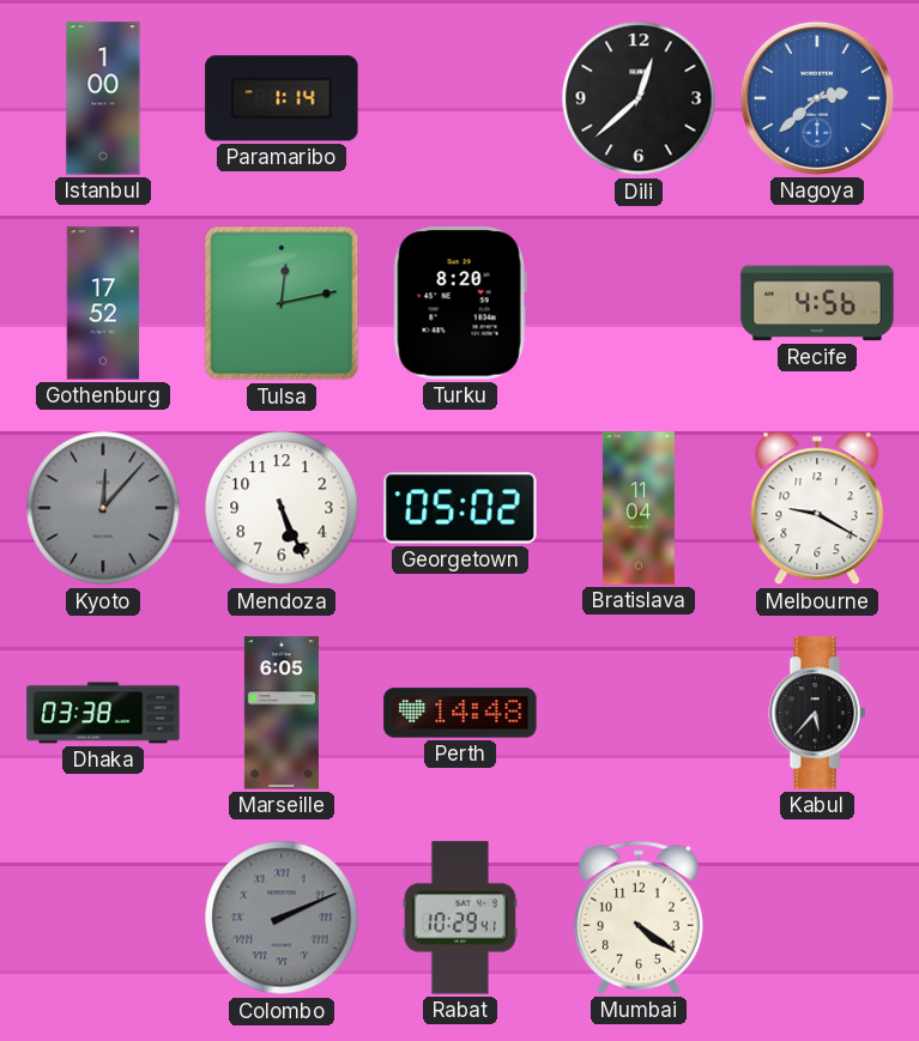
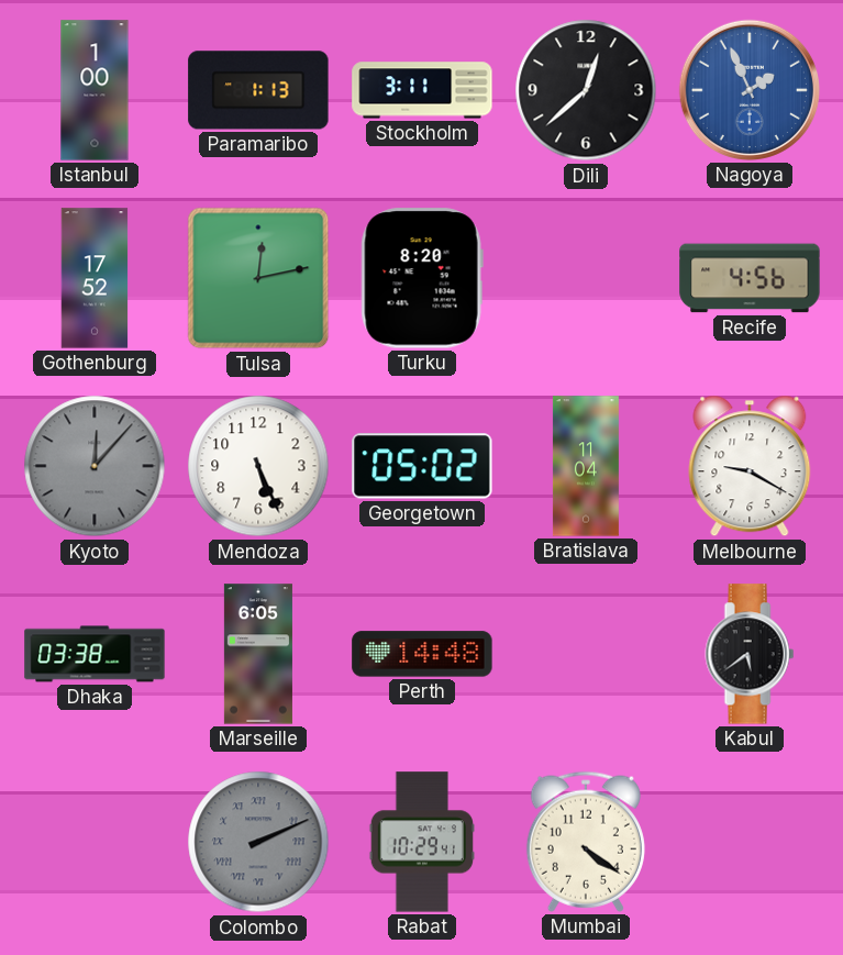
Paramaribo: 1:14 -> 1:13
Stockholm: none -> 3:11
Nagoya: 2:38 -> 1:56
Kabul: 5:37 -> 5:39
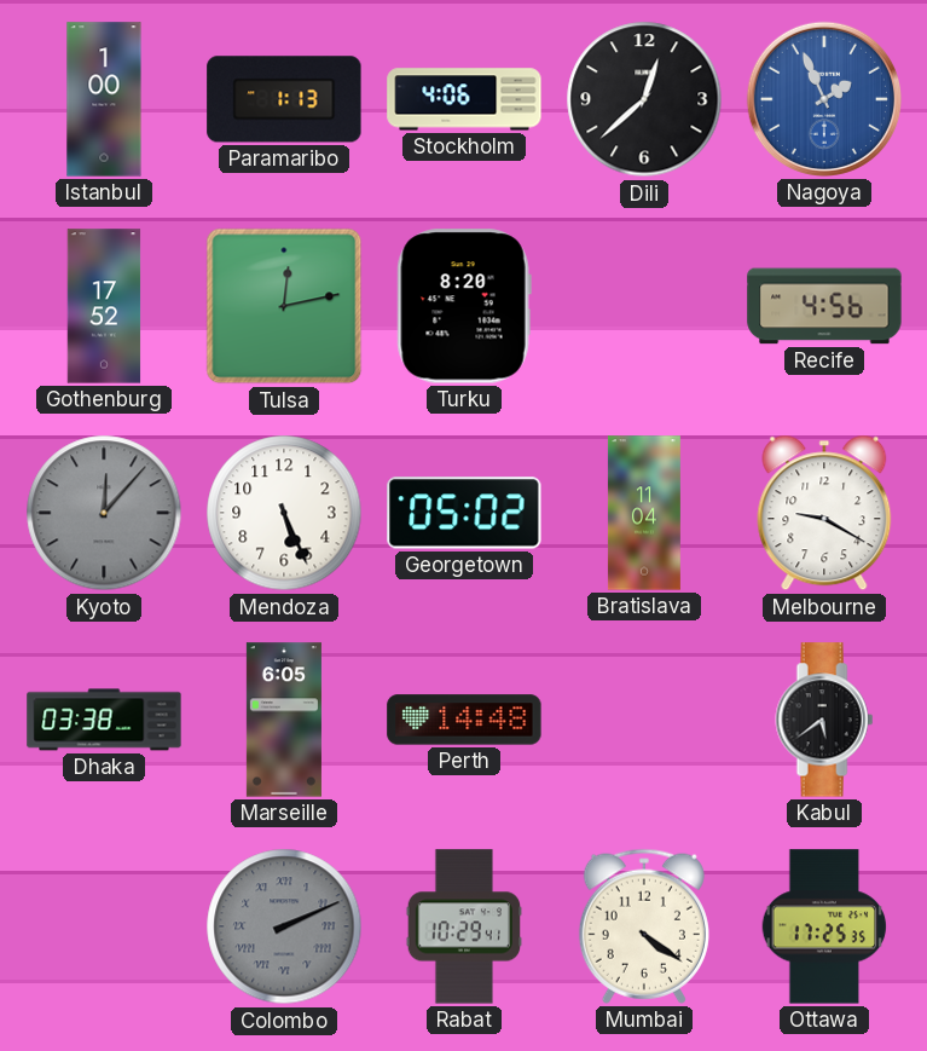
Stockholm: 3:11 -> 4:06
Ottawa: none -> 17:25
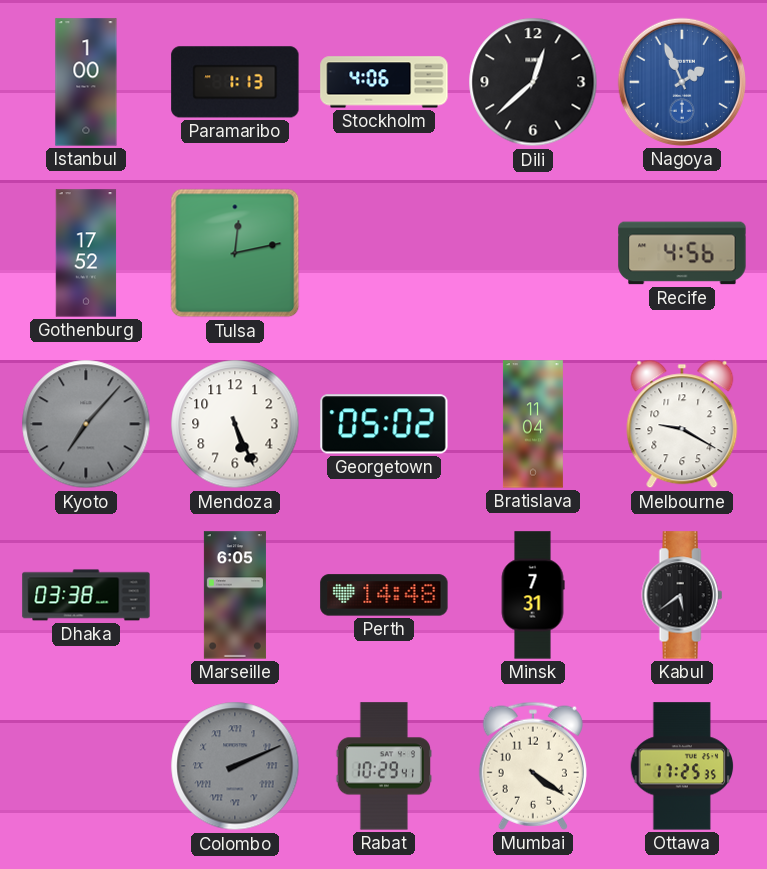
Turku: 8:20 -> none
Kyoto: 12:07 -> 7:07
Minsk: none -> 7:31
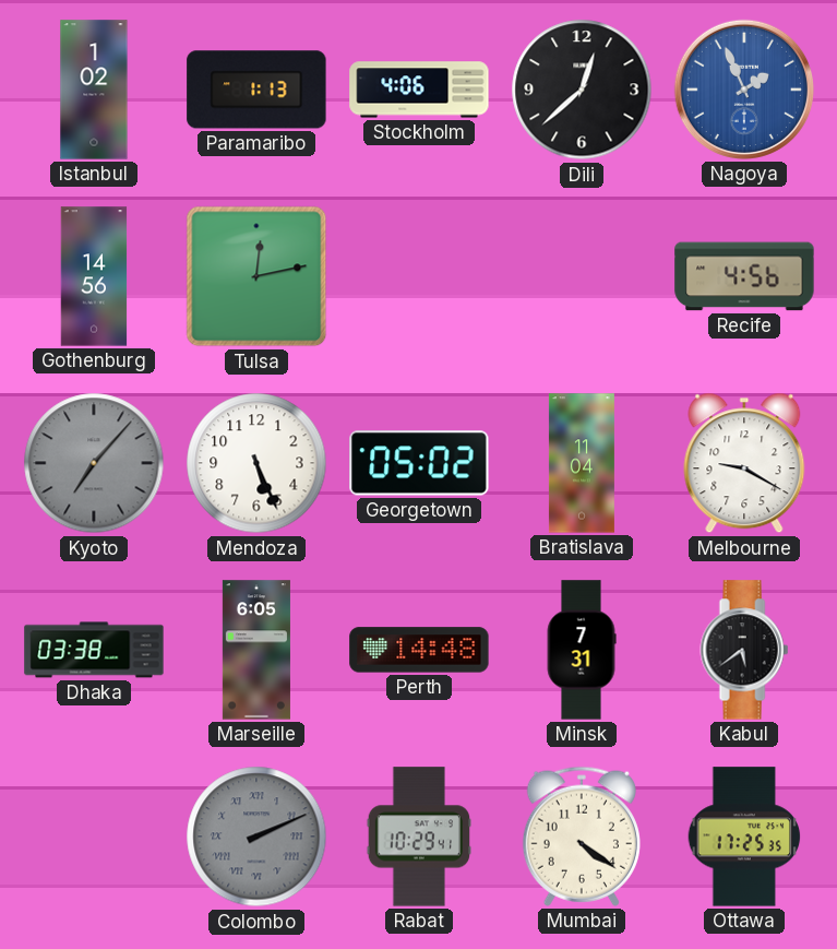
Istanbul: 1:00 -> 1:02
Gothenburg: 17:52 -> 14:56
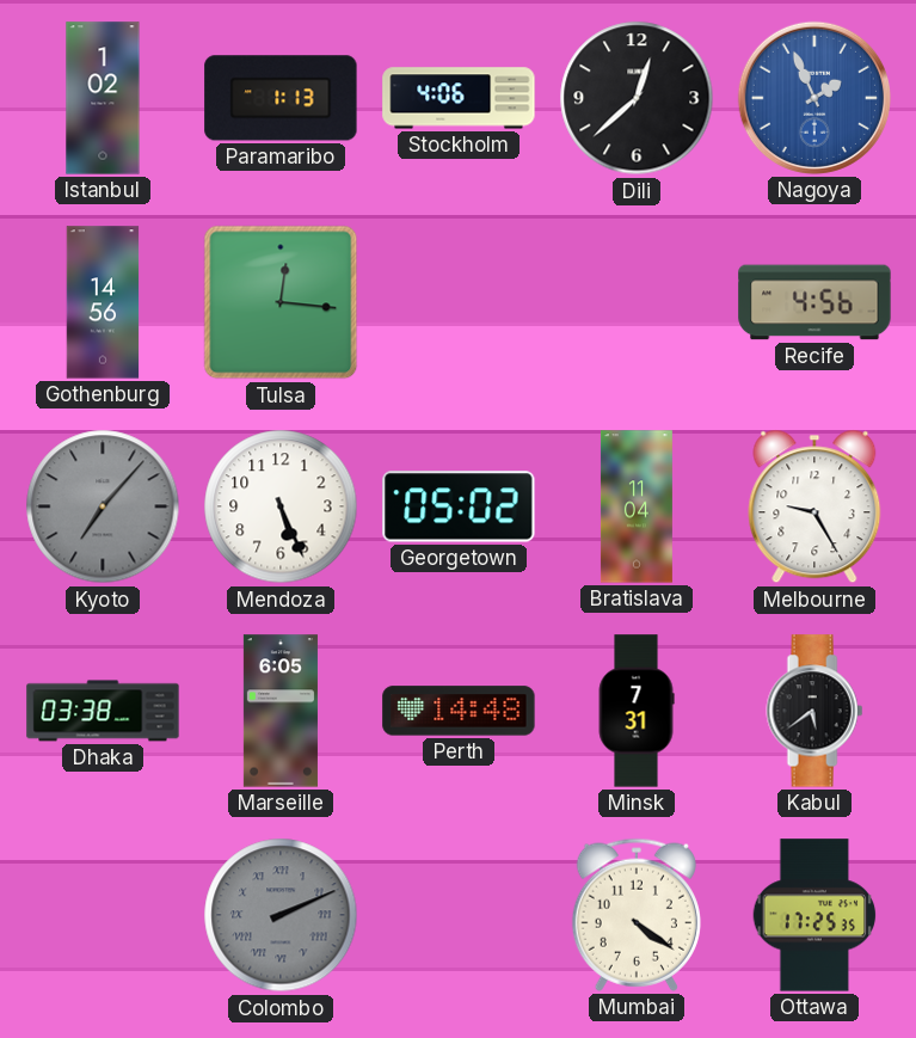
Tulsa: 12:13 -> 12:16
Melbourne: 9:20 -> 9:25
Rabat: 10:29 -> none
